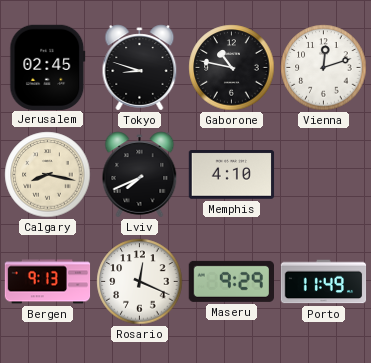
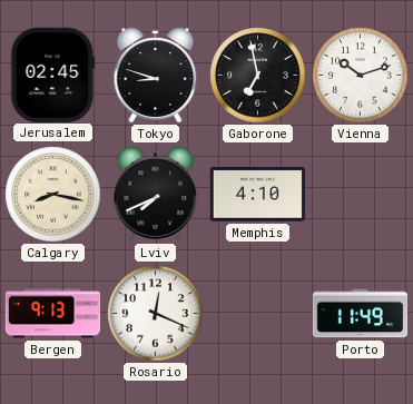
Gaborone: 10:47 -> 6:58
Vienna: 12:12 -> 10:12
Maseru: 9:29 -> none
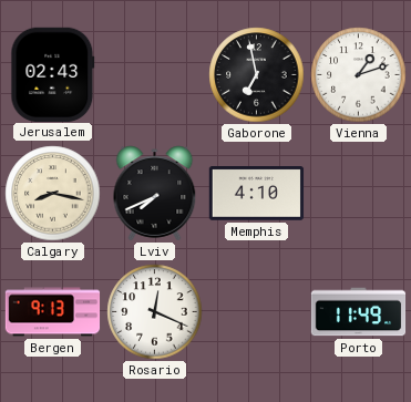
Jerusalem: 02:45 -> 02:43
Tokyo: 8:48 -> none
Vienna: 10:12 -> 1:12
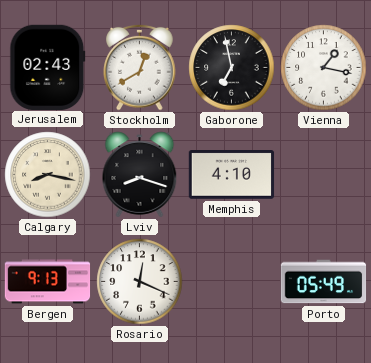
Stockholm: none -> 12:40
Vienna: 1:12 -> 1:17
Lviv: 7:41 -> 8:18
Porto: 11:49 -> 05:49
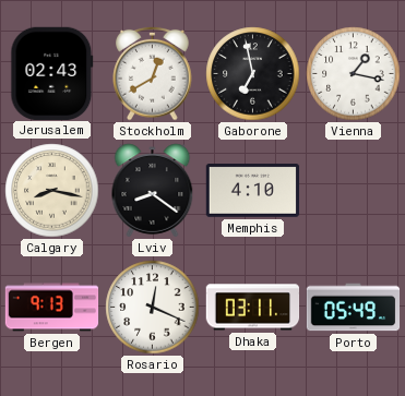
Lviv: 8:18 -> 8:21
Dhaka: none -> 03:11
